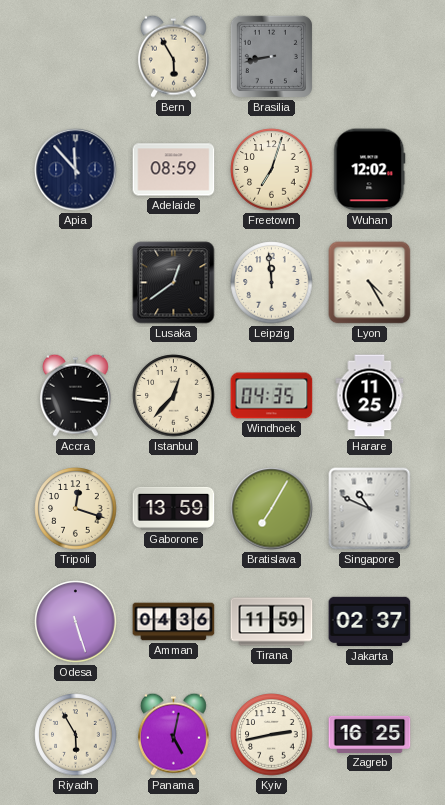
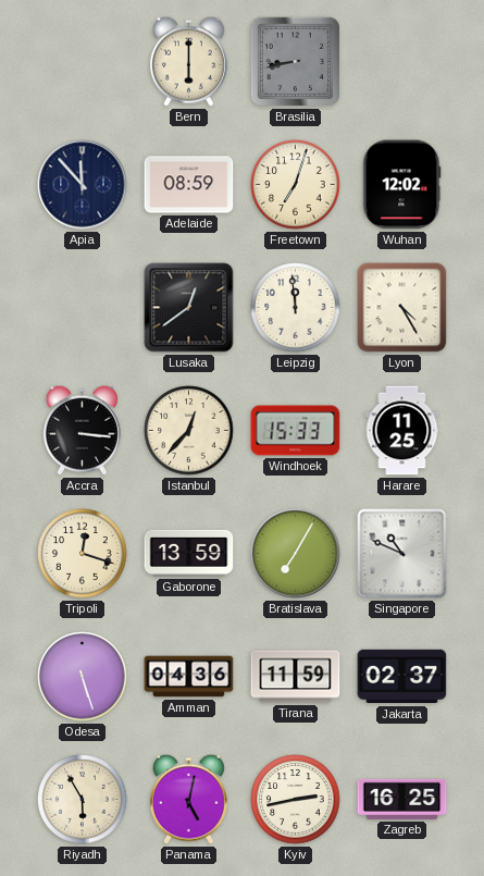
Bern: 5:55 -> 6:00
Windhoek: 04:35 -> 15:33
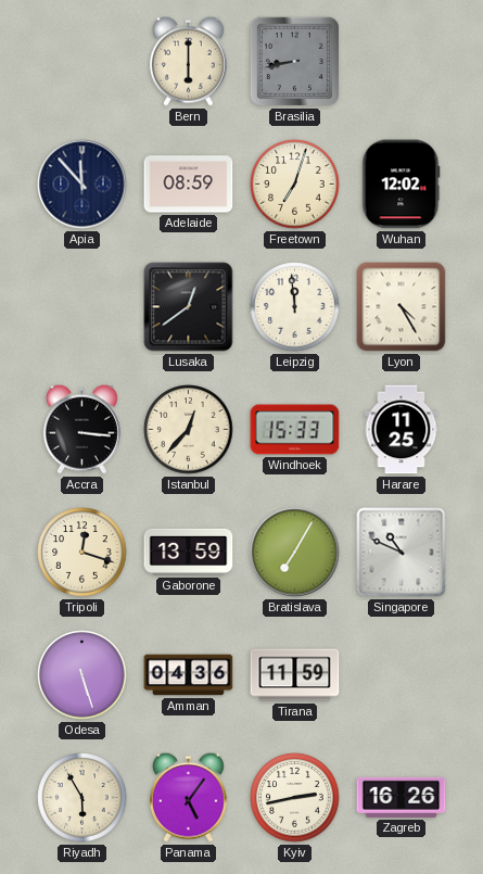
Jakarta: 02:37 -> none
Panama: 5:02 -> 5:06
Zagreb: 16:25 -> 16:26
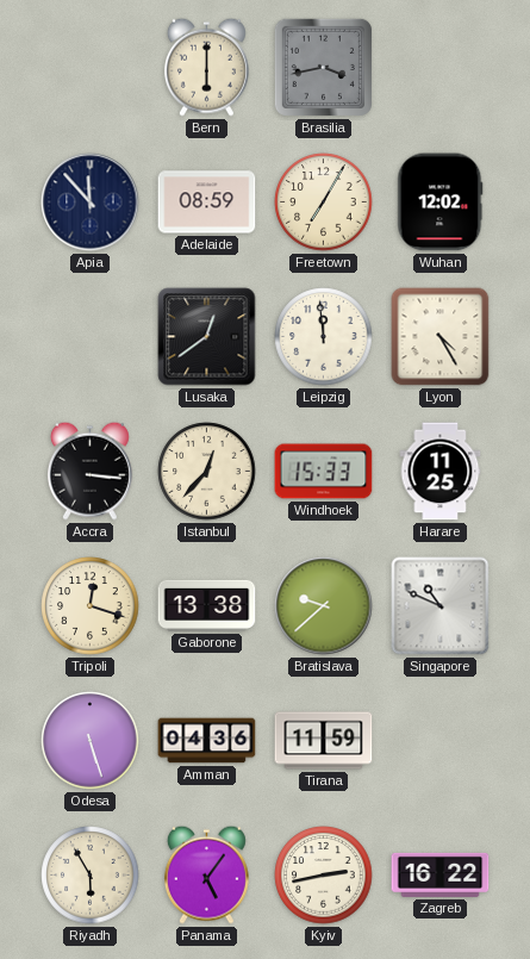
Brasilia: 8:43 -> 3:43
Freetown: 7:03 -> 7:05
Gaborone: 13:59 -> 13:38
Bratislava: 7:05 -> 9:38
Zagreb: 16:26 -> 16:22
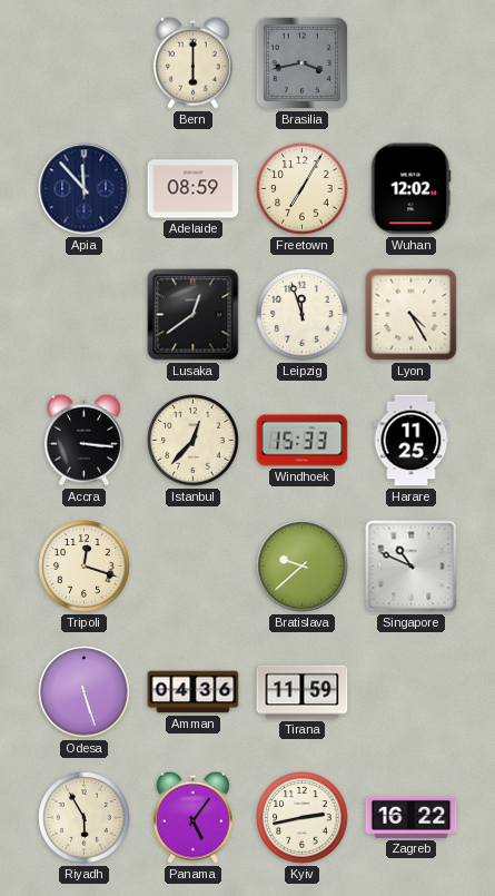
Leipzig: 11:59 -> 11:57
Gaborone: 13:38 -> none
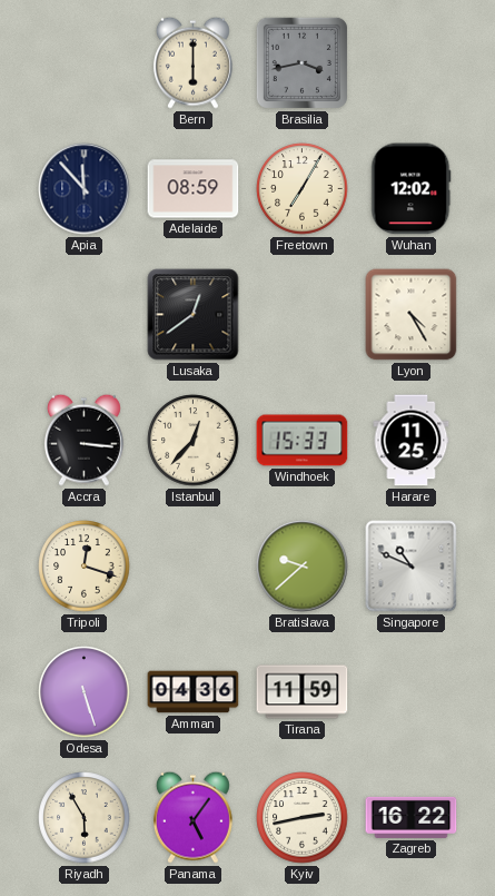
Leipzig: 11:57 -> none
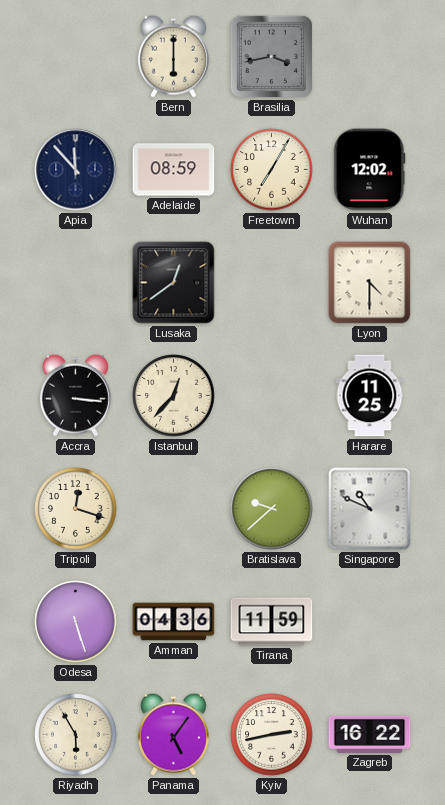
Lyon: 4:25 -> 4:30
Windhoek: 15:33 -> none
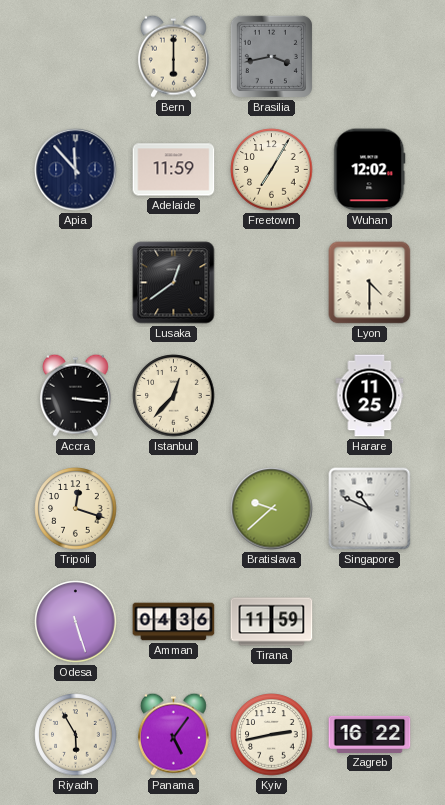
Adelaide: 08:59 -> 11:59
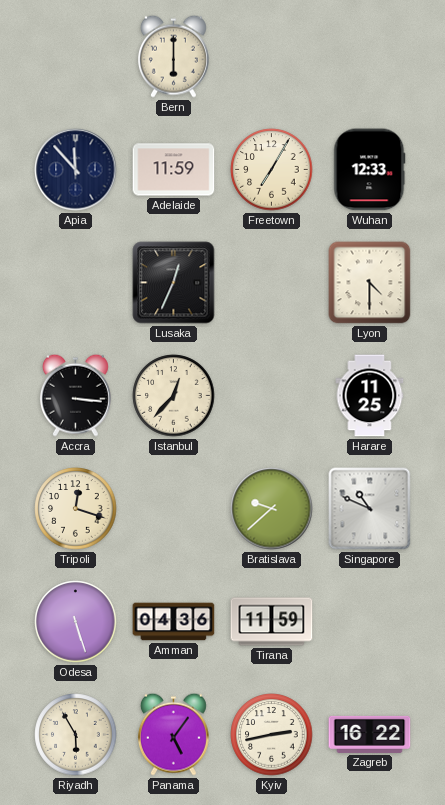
Brasilia: 3:43 -> none
Wuhan: 12:02 -> 12:33
Lusaka: 12:39 -> 12:34
